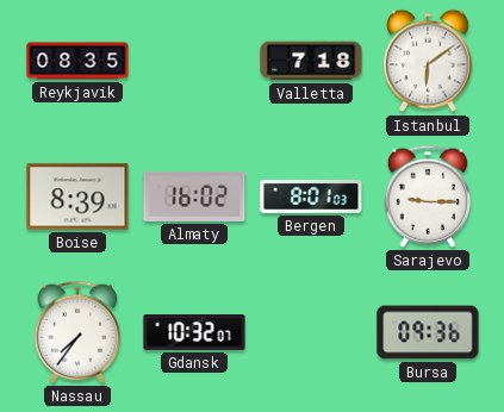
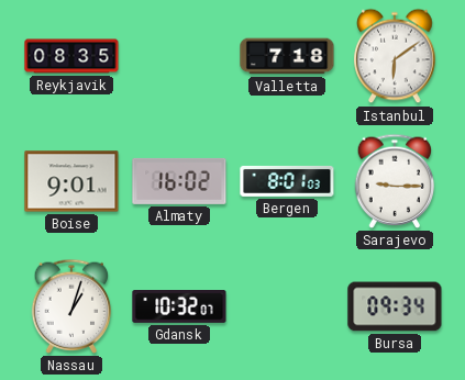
Boise: 8:39 -> 9:01
Nassau: 7:36 -> 1:03
Bursa: 09:36 -> 09:34
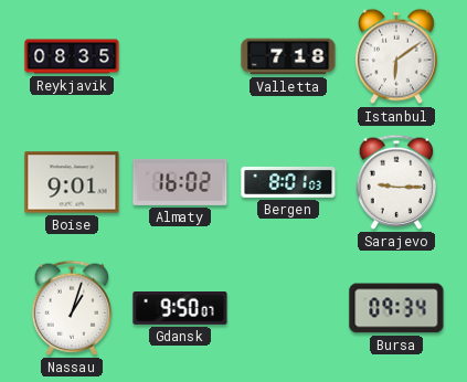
Gdansk: 10:32 -> 9:50
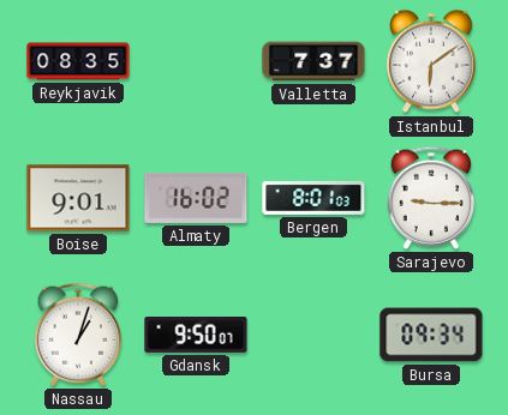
Valletta: 7:18 -> 7:37
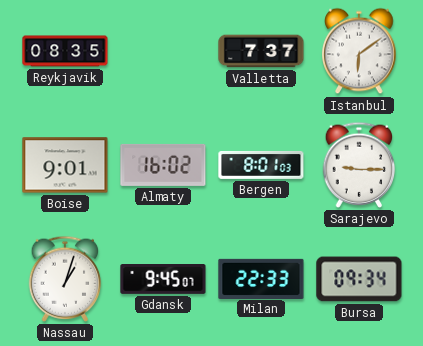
Gdansk: 9:50 -> 9:45
Milan: none -> 22:33
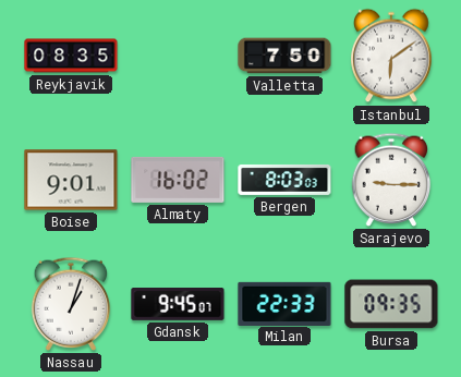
Valletta: 7:37 -> 7:50
Bergen: 8:01 -> 8:03
Bursa: 09:34 -> 09:35
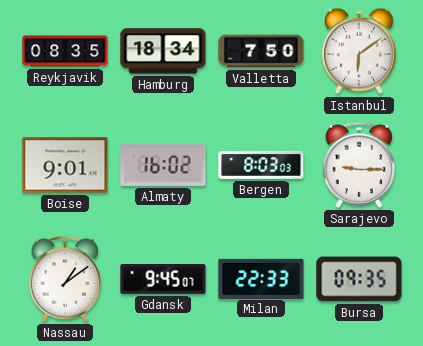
Hamburg: none -> 18:34
Nassau: 1:03 -> 1:09
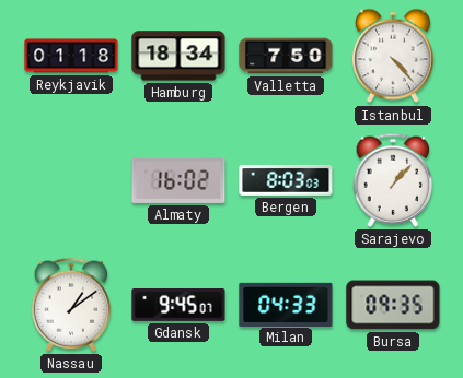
Reykjavik: 08:35 -> 01:18
Istanbul: 6:09 -> 4:23
Boise: 9:01 -> none
Sarajevo: 9:15 -> 1:07
Milan: 22:33 -> 04:33
